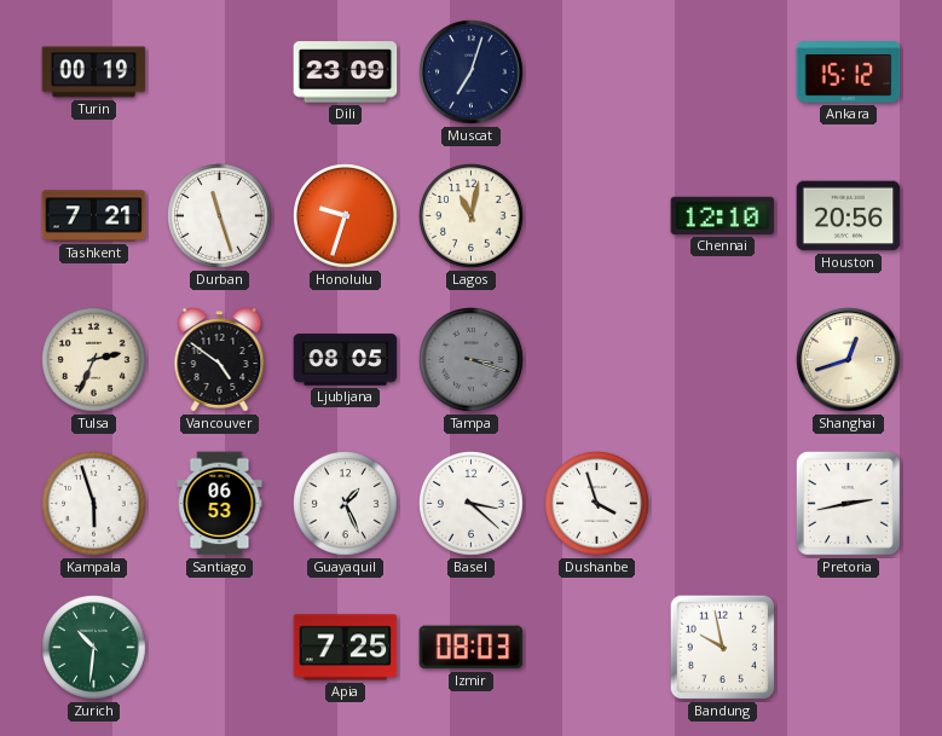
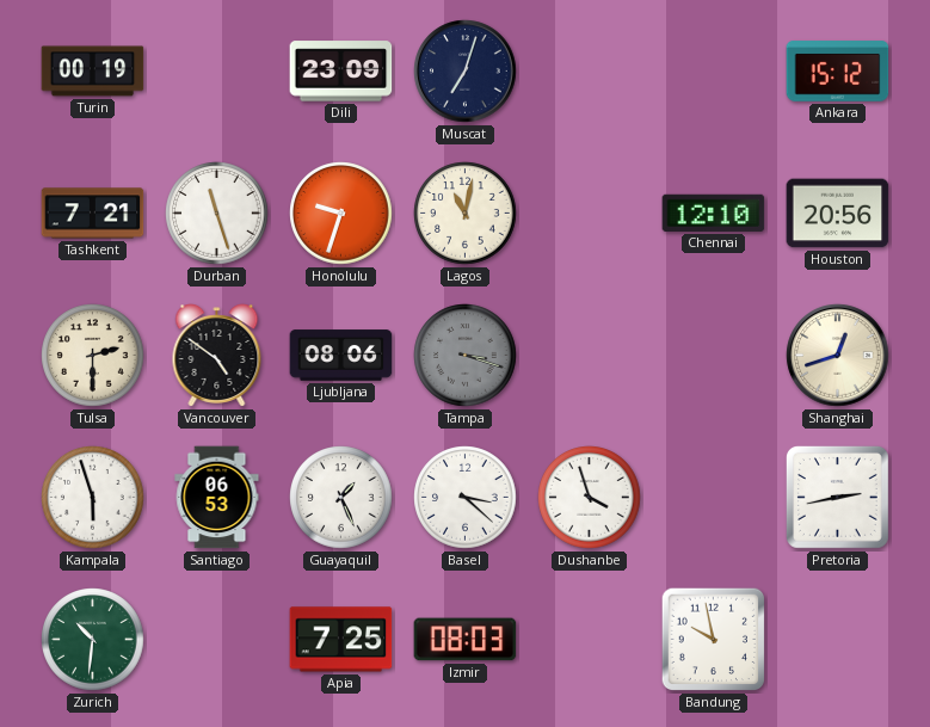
Tulsa: 2:34 -> 2:30
Ljubljana: 08:05 -> 08:06
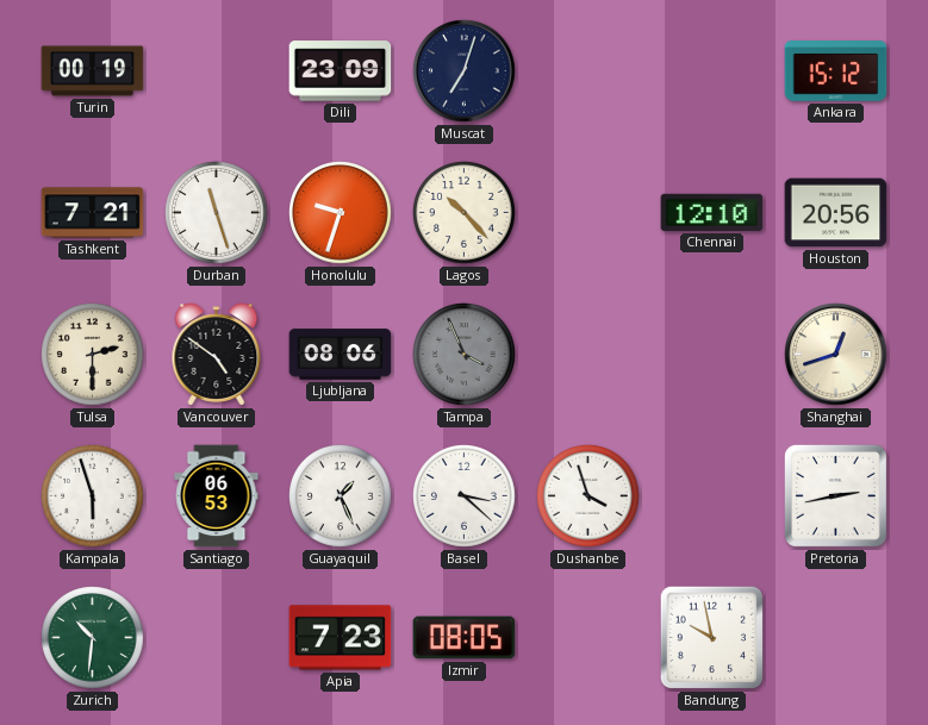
Lagos: 11:02 -> 10:23
Tampa: 3:18 -> 3:56
Apia: 7:25 -> 7:23
Izmir: 08:03 -> 08:05
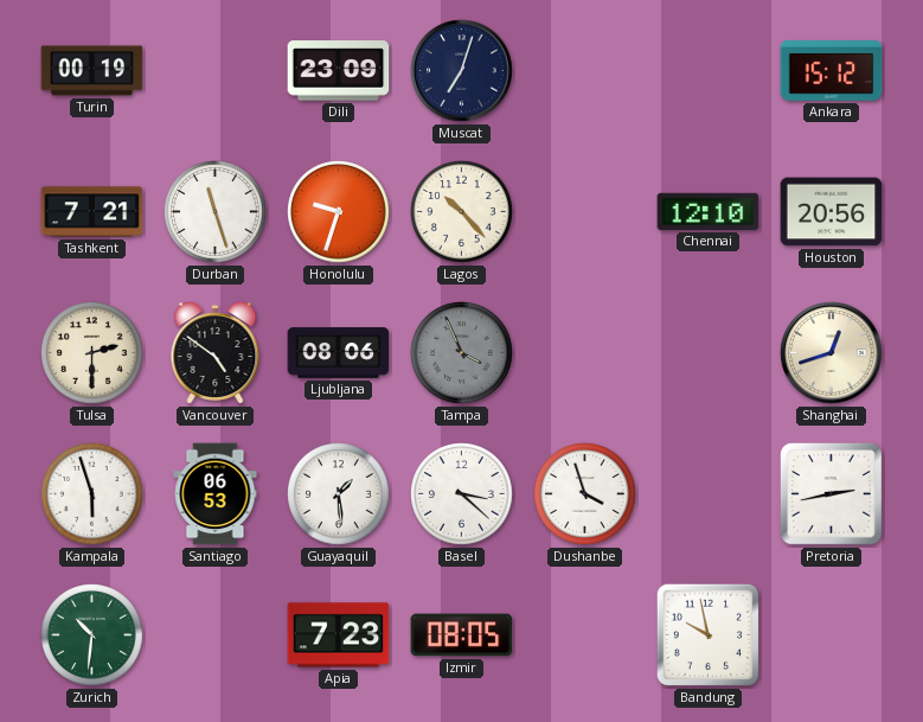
Guayaquil: 1:26 -> 1:29
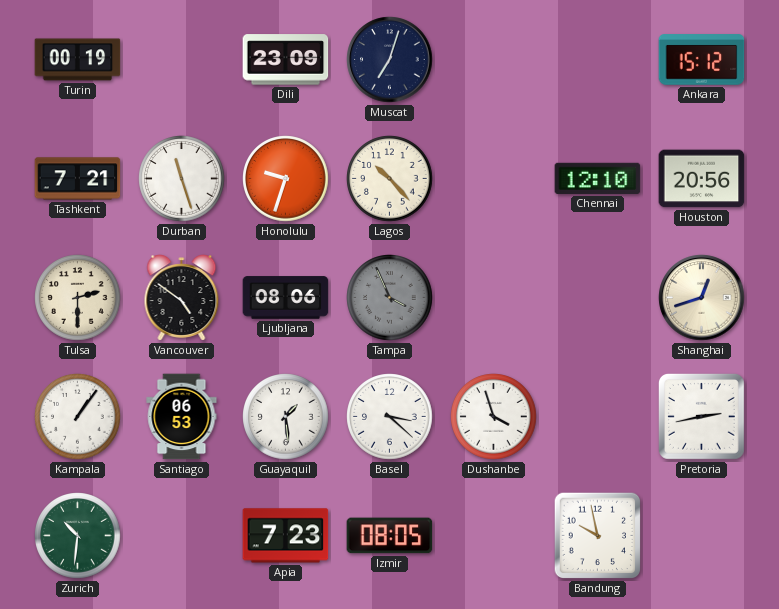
Kampala: 5:57 -> 1:06
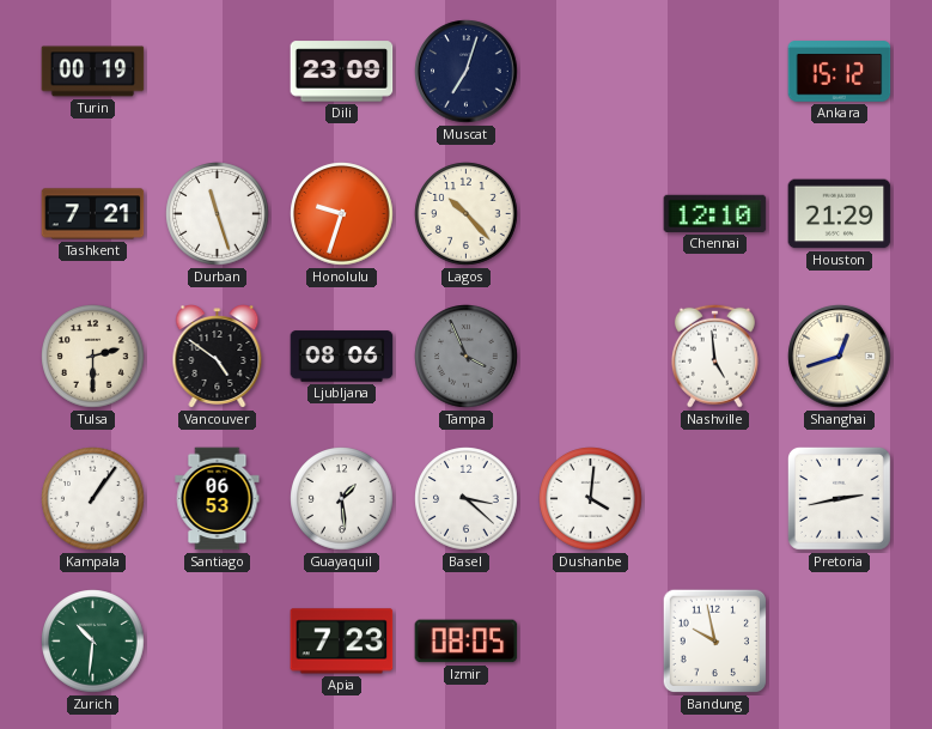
Houston: 20:56 -> 21:29
Nashville: none -> 4:59
Dushanbe: 3:57 -> 4:01
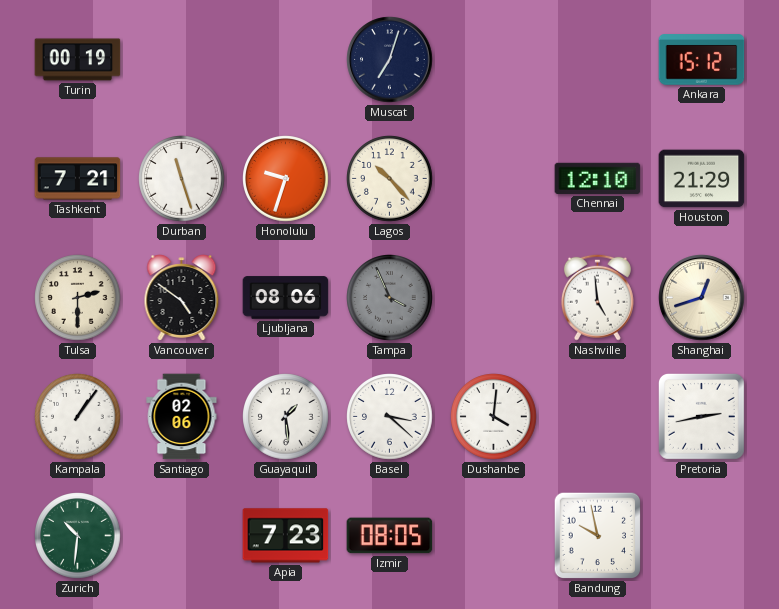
Dili: 23:09 -> none
Santiago: 06:53 -> 02:06
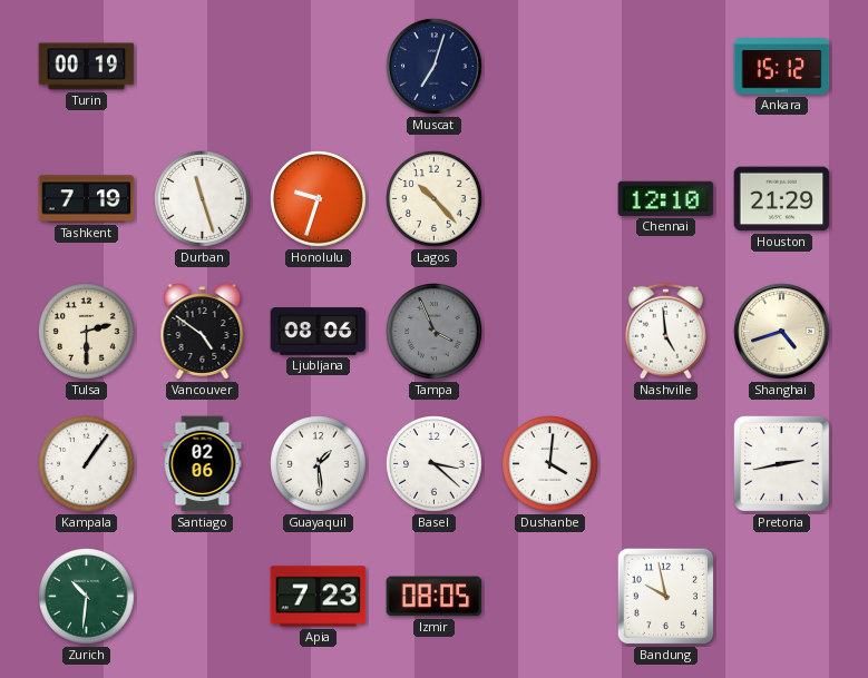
Tashkent: 7:21 -> 7:19
Shanghai: 12:42 -> 4:42
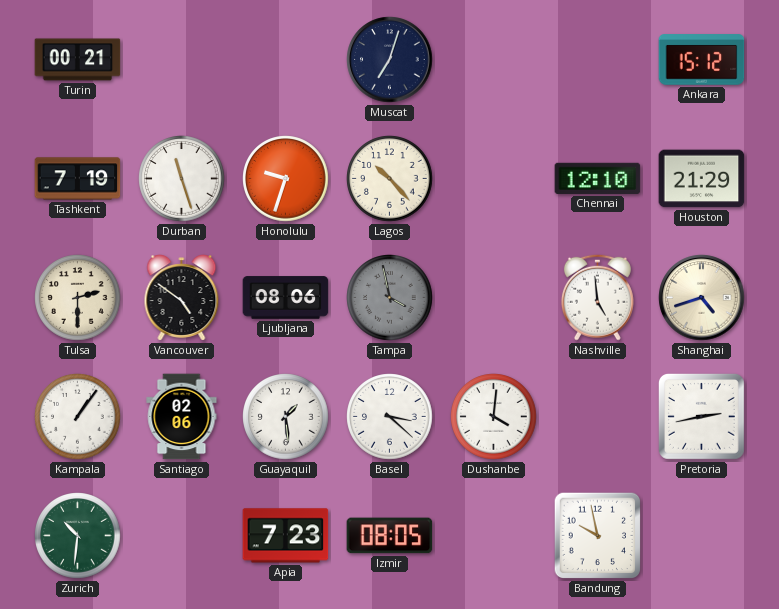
Turin: 00:19 -> 00:21
Tampa: 3:56 -> 3:58
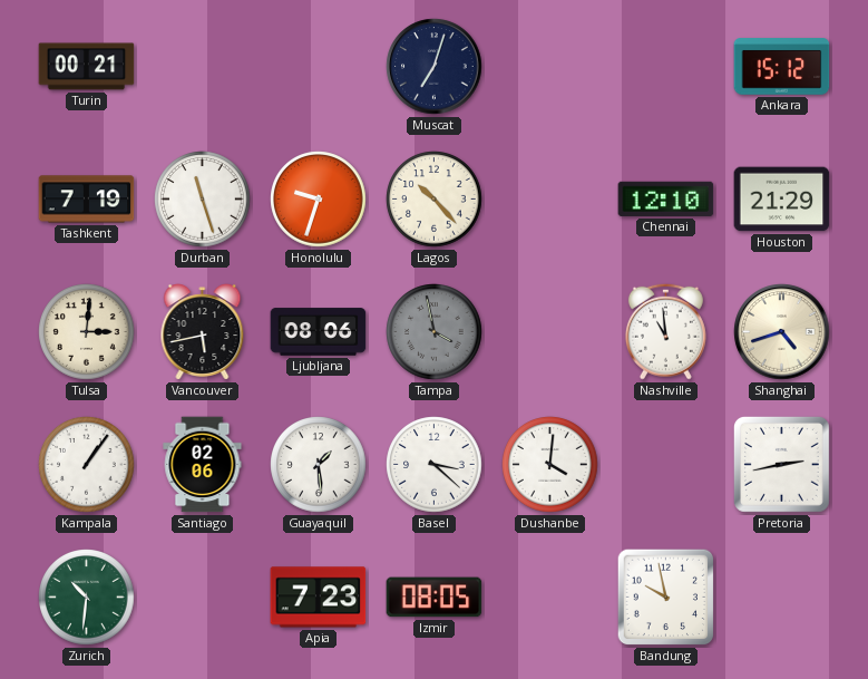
Tulsa: 2:30 -> 3:01
Vancouver: 4:51 -> 5:43
Nashville: 4:59 -> 10:59
